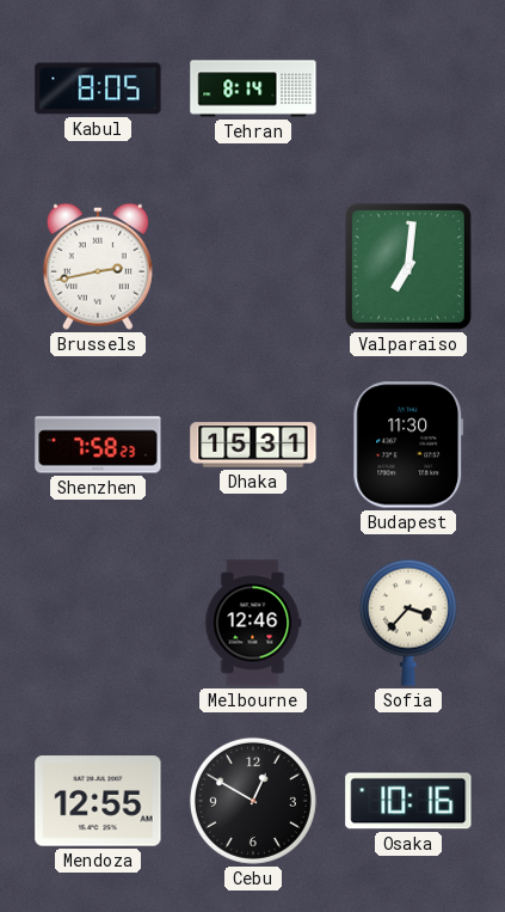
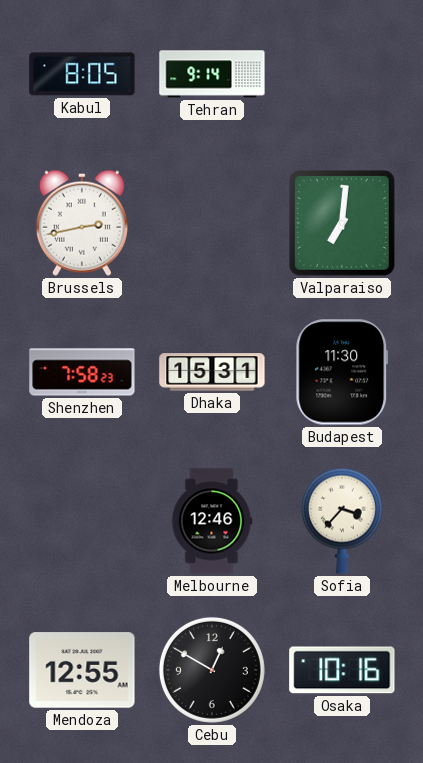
Tehran: 8:14 -> 9:14
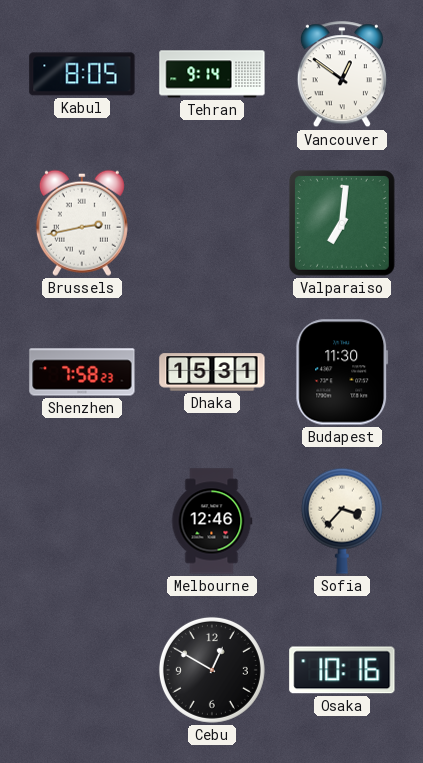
Vancouver: none -> 12:51
Mendoza: 12:55 -> none
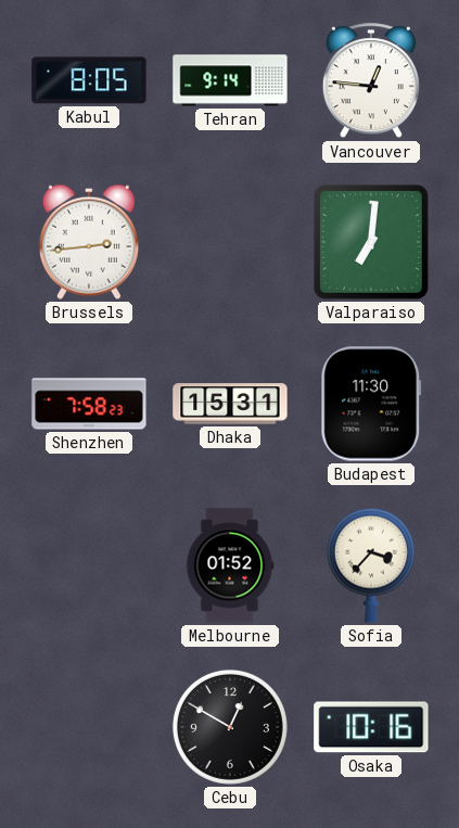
Vancouver: 12:51 -> 12:46
Brussels: 2:43 -> 2:44
Melbourne: 12:46 -> 01:52
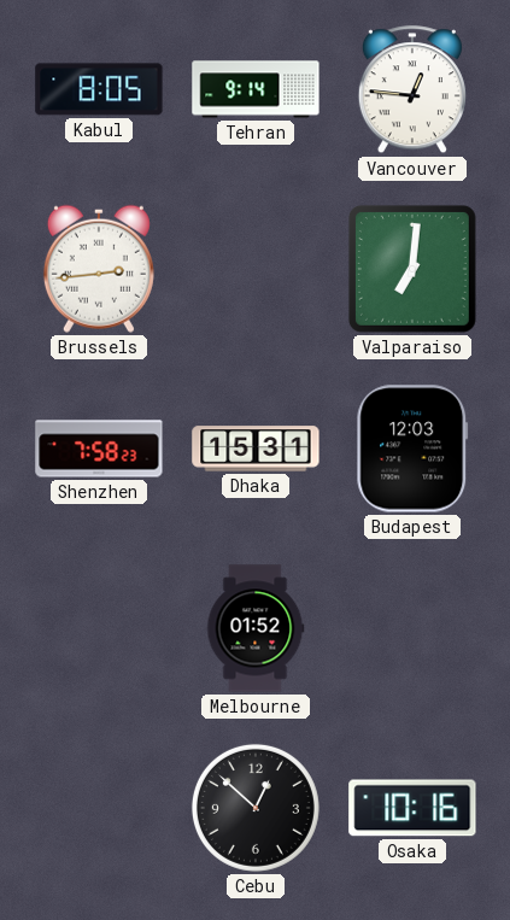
Budapest: 11:30 -> 12:03
Sofia: 3:37 -> none
Cebu: 12:50 -> 12:52
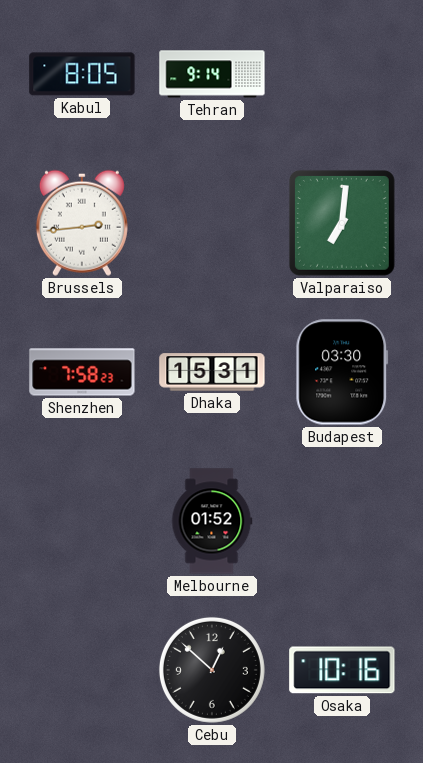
Vancouver: 12:46 -> none
Budapest: 12:03 -> 03:30
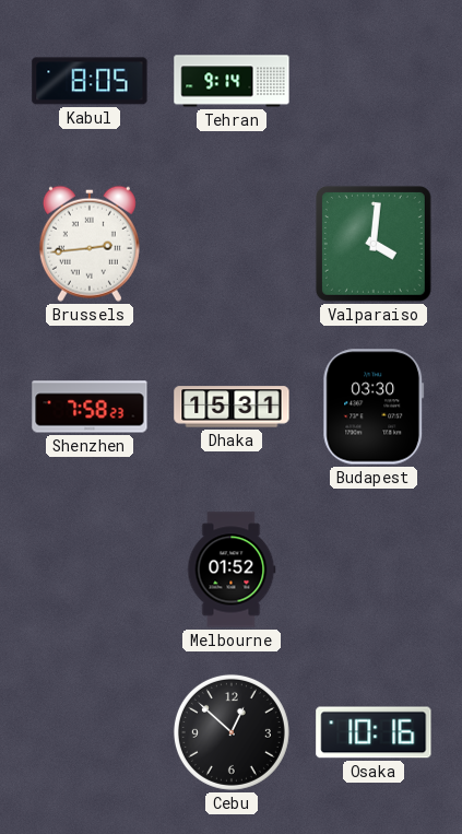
Valparaiso: 7:01 -> 4:01
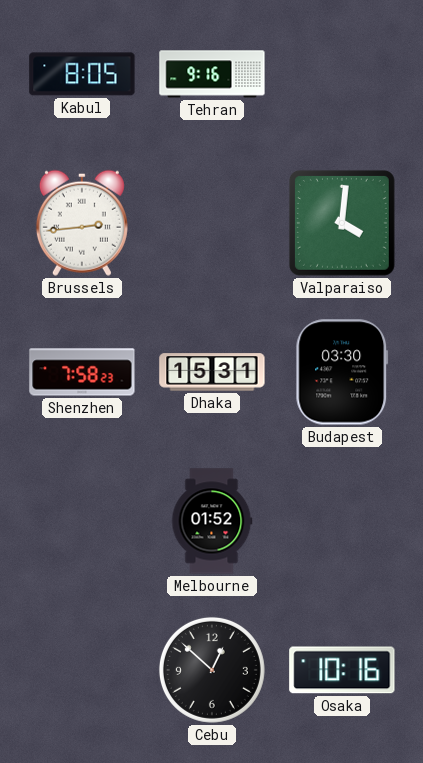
Tehran: 9:14 -> 9:16
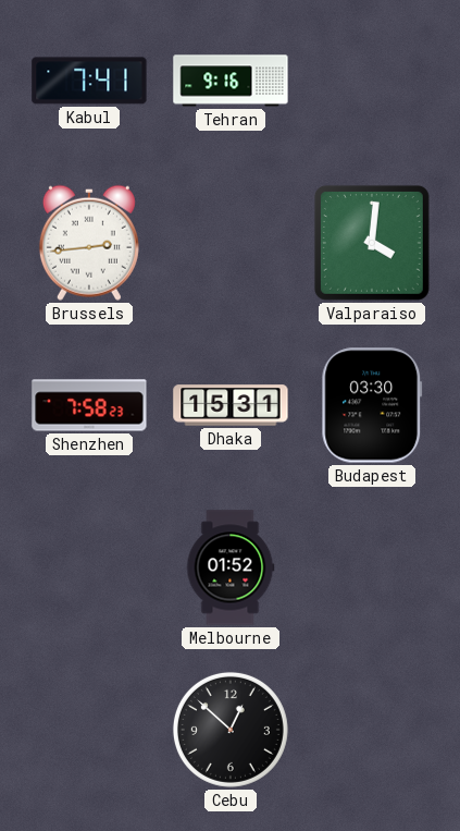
Kabul: 8:05 -> 7:41
Osaka: 10:16 -> none
